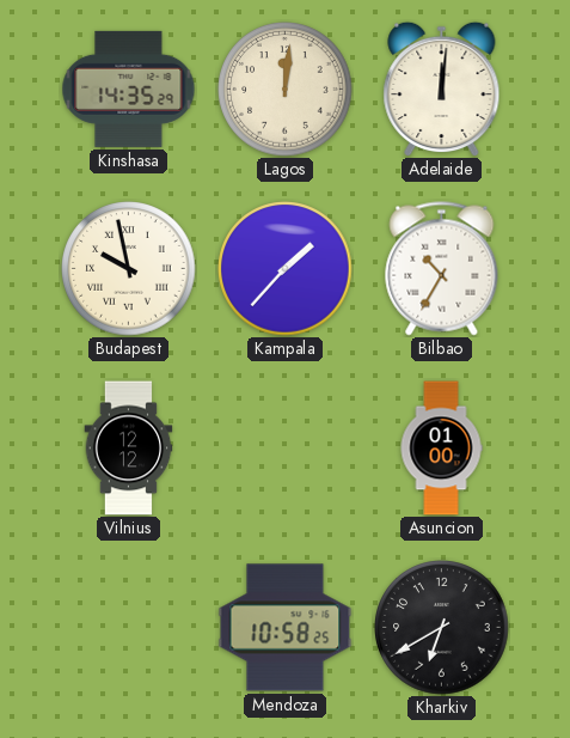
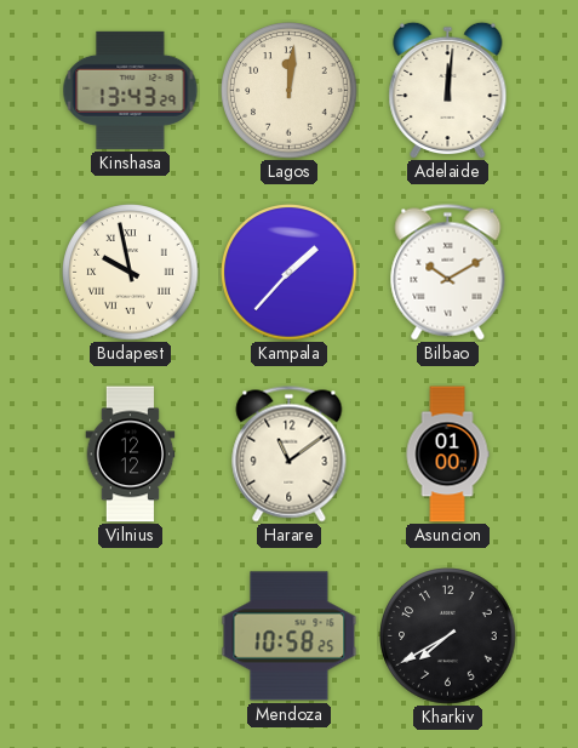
Kinshasa: 14:35 -> 13:43
Bilbao: 10:35 -> 10:10
Harare: none -> 11:09
Kharkiv: 6:40 -> 7:40
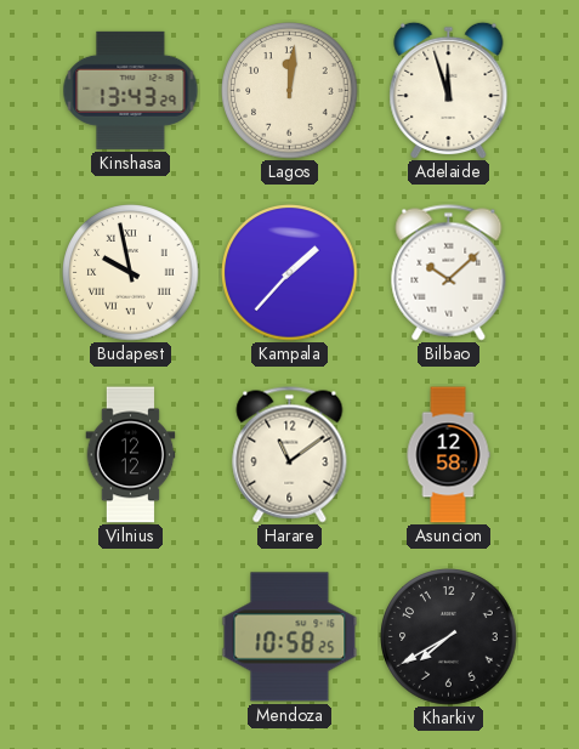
Adelaide: 12:01 -> 11:57
Bilbao: 10:10 -> 10:08
Asuncion: 01:00 -> 12:58
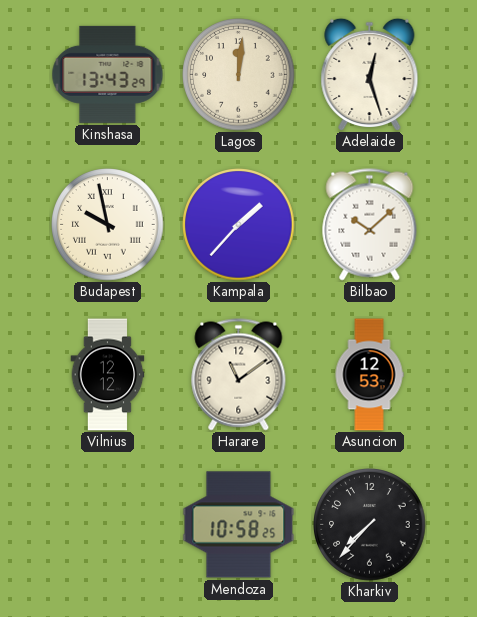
Adelaide: 11:57 -> 12:27
Asuncion: 12:58 -> 12:53
Kharkiv: 7:40 -> 7:37
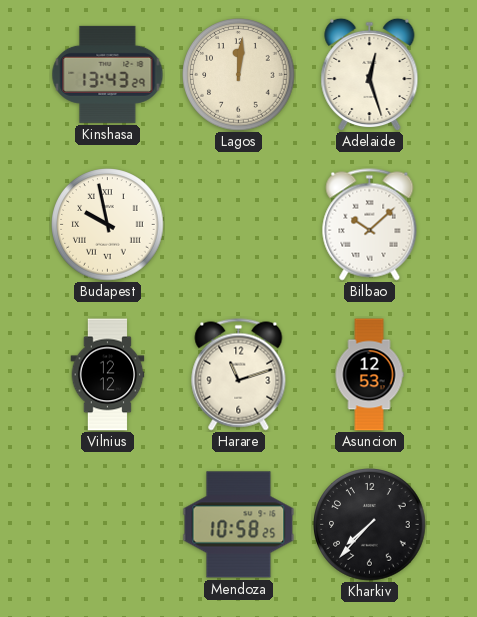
Kampala: 1:37 -> none
Harare: 11:09 -> 11:12
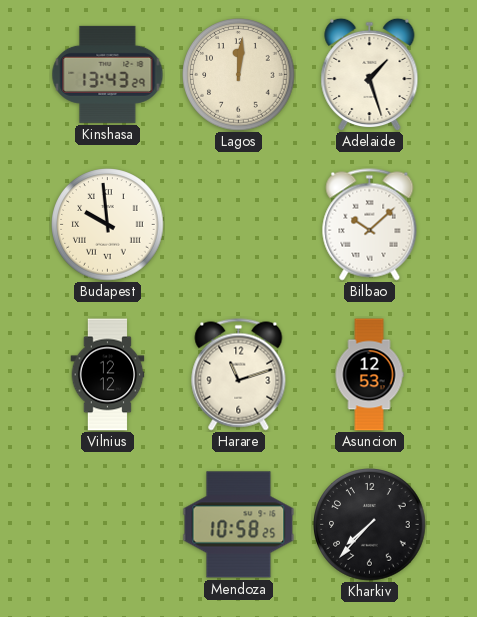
Adelaide: 12:27 -> 1:27
Budapest: 9:58 -> 9:59
